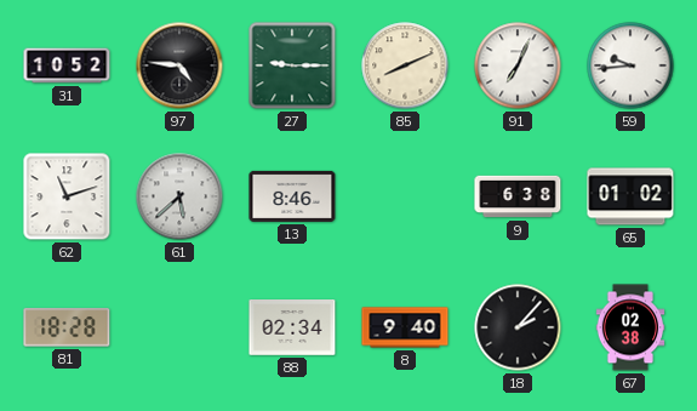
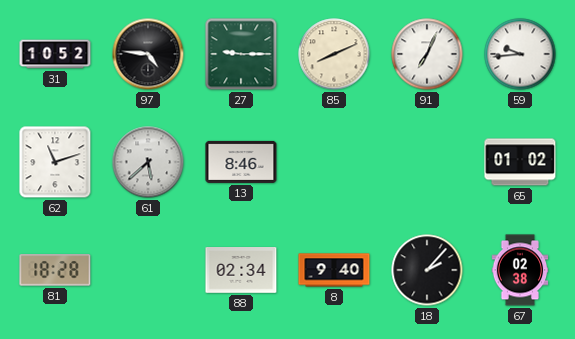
9: 6:38 -> none
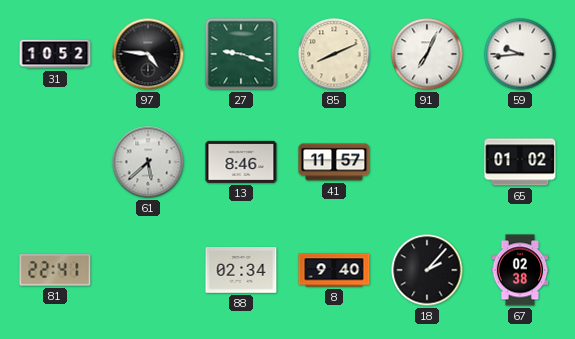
27: 9:15 -> 9:18
62: 11:12 -> none
41: none -> 11:57
81: 18:28 -> 22:41
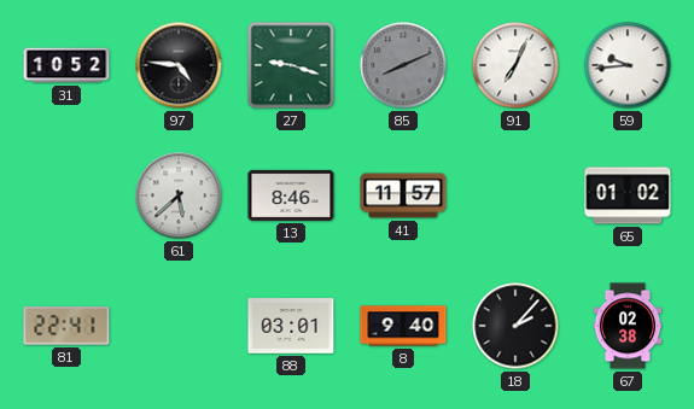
85 dial: cream -> grey
88: 02:34 -> 03:01
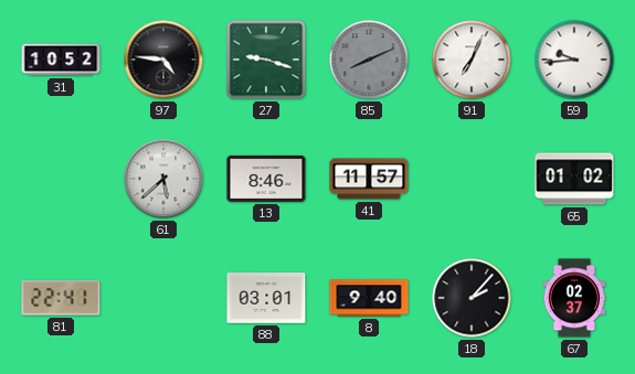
67: 02:38 -> 02:37
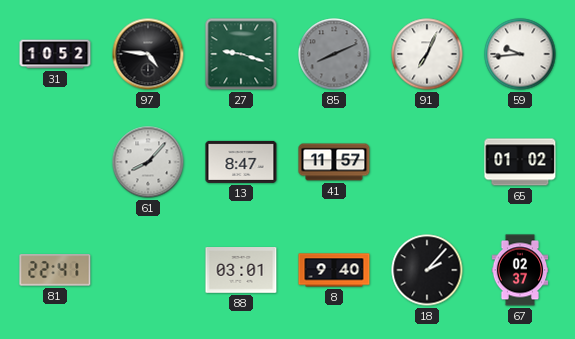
61: 5:38 -> 8:07
13: 8:46 -> 8:47
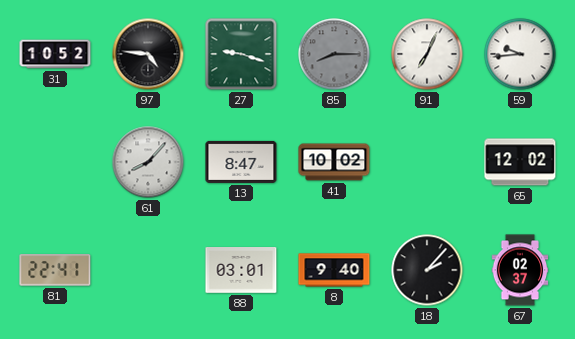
85: 8:11 -> 8:15
41: 11:57 -> 10:02
65: 01:02 -> 12:02
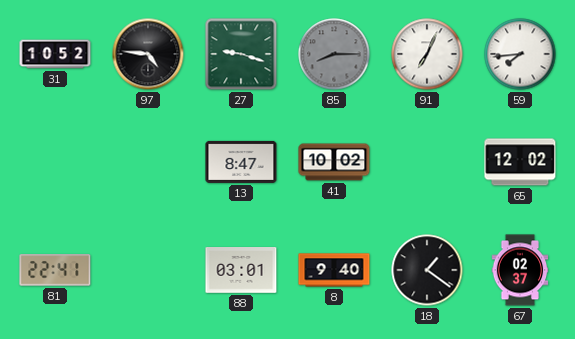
59: 9:44 -> 7:44
61: 8:07 -> none
18: 2:07 -> 1:21
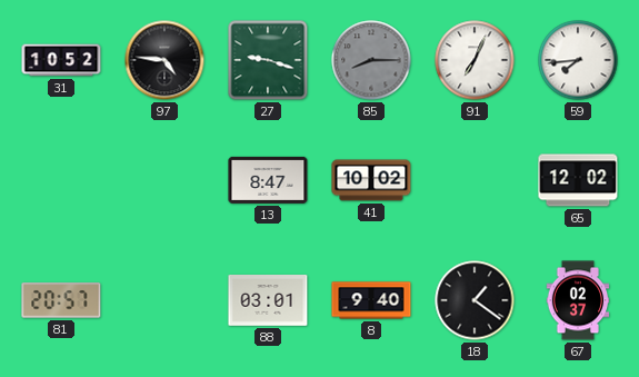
81: 22:41 -> 20:57
